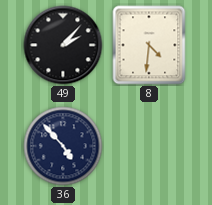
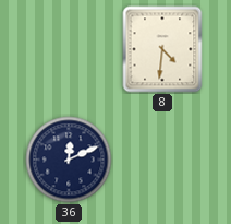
49: 2:07 -> none
36: 4:53 -> 12:11
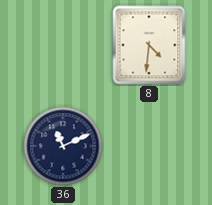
36: 12:11 -> 11:11
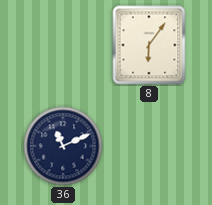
8: 4:31 -> 6:06
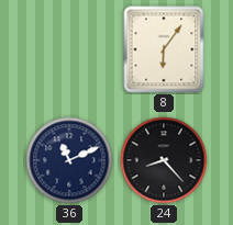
24: none -> 8:23
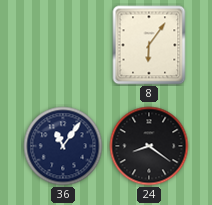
36: 11:11 -> 11:06
24: 8:23 -> 8:21
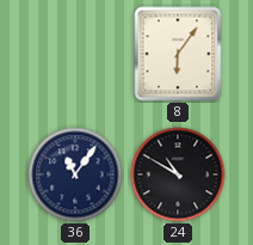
24: 8:21 -> 10:50
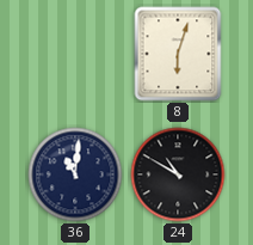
8: 6:06 -> 6:03
36: 11:06 -> 11:01
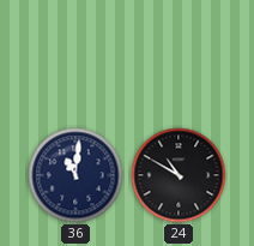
8: 6:03 -> none
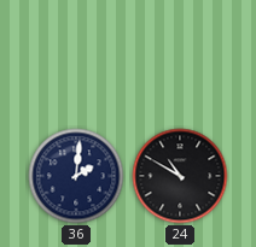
36: 11:01 -> 2:01
